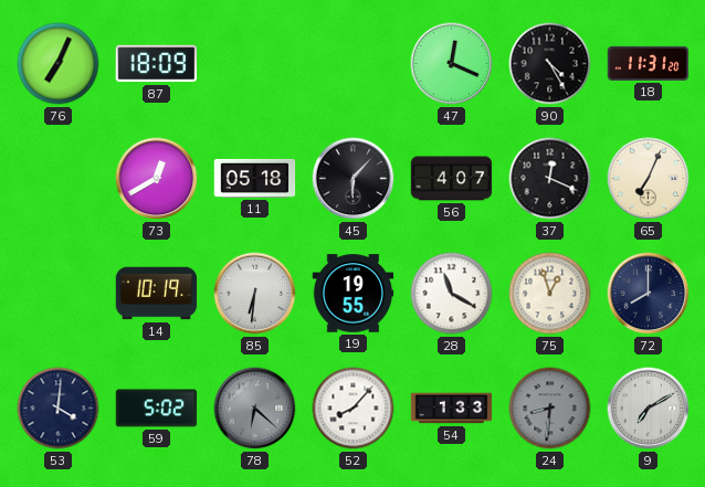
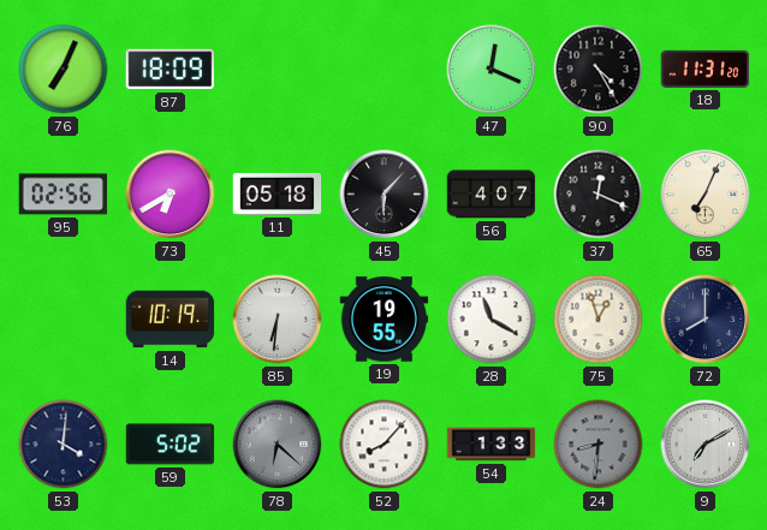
95: none -> 02:56
73: 12:40 -> 6:40
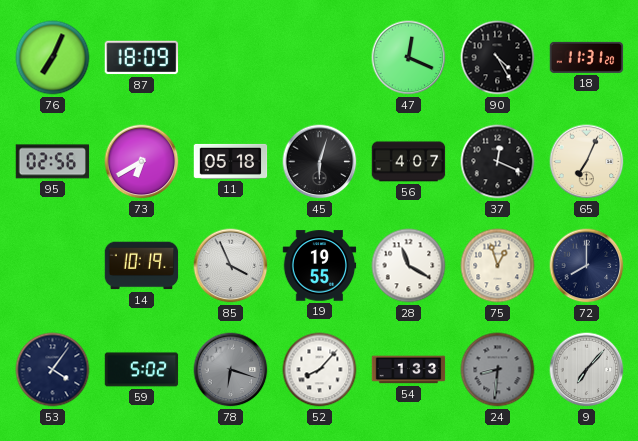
45: 6:07 -> 6:03
85: 6:31 -> 3:56
53: 4:01 -> 4:06
78: 6:22 -> 6:18
9: 7:10 -> 7:07
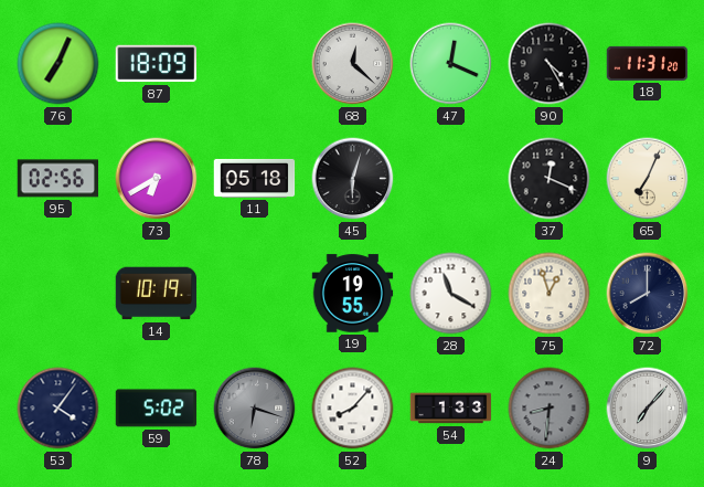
68: none -> 12:22
56: 4:07 -> none
85: 3:56 -> none
